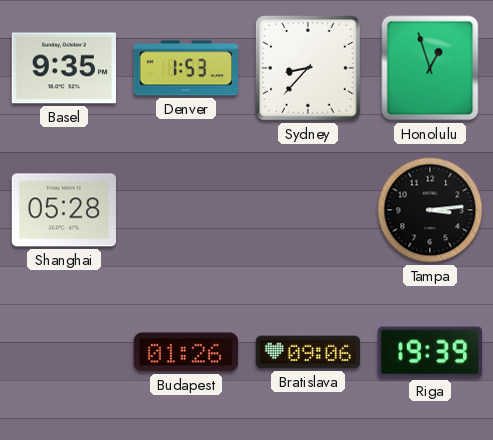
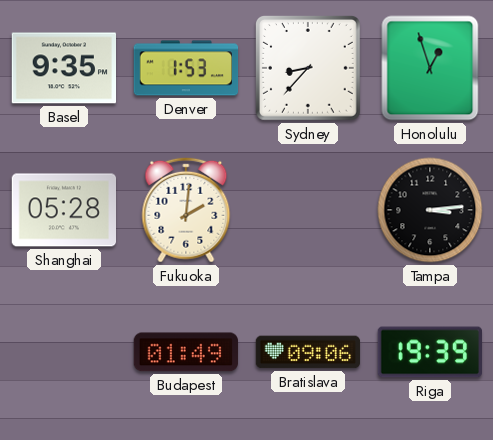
Fukuoka: none -> 2:01
Budapest: 01:26 -> 01:49
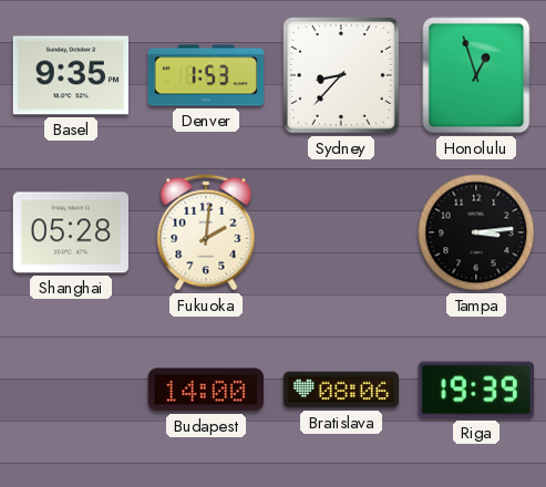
Budapest: 01:49 -> 14:00
Bratislava: 09:06 -> 08:06
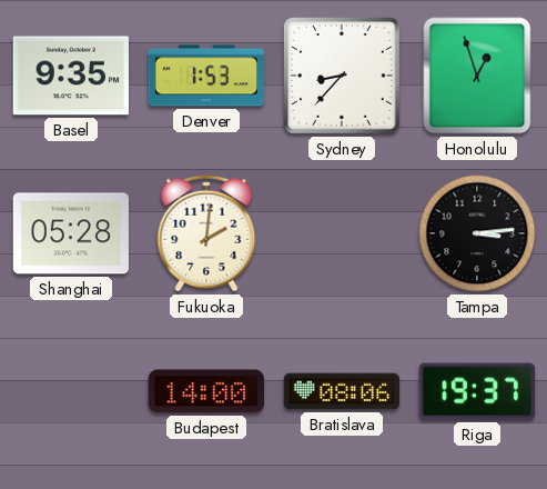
Riga: 19:39 -> 19:37
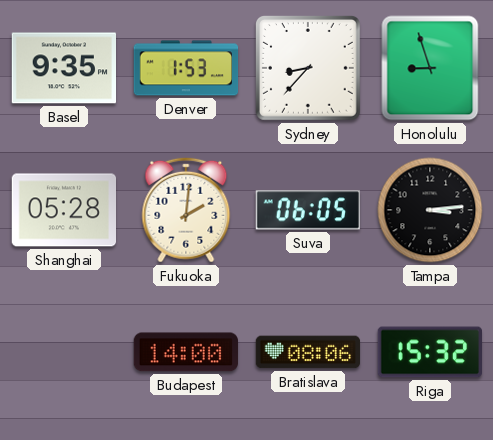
Honolulu: 12:57 -> 8:57
Suva: none -> 06:05
Riga: 19:37 -> 15:32
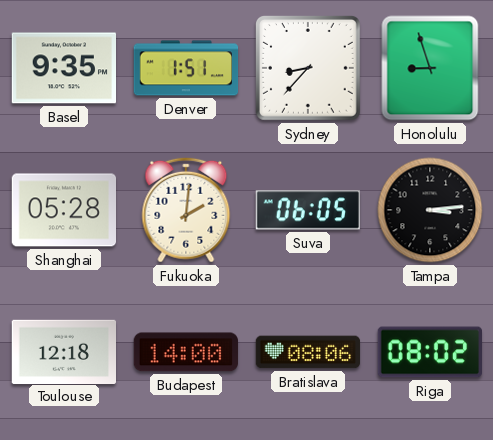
Denver: 1:53 -> 1:51
Toulouse: none -> 12:18
Riga: 15:32 -> 08:02
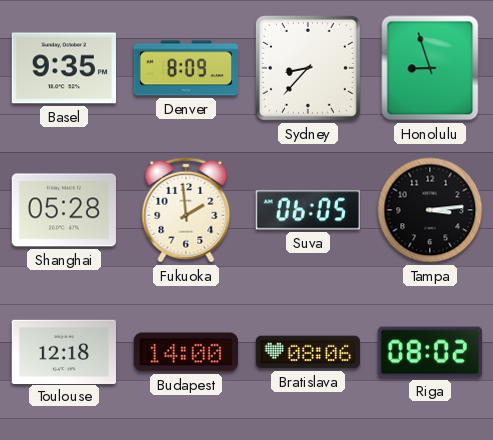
Denver: 1:51 -> 8:09
Fukuoka: 2:01 -> 1:59
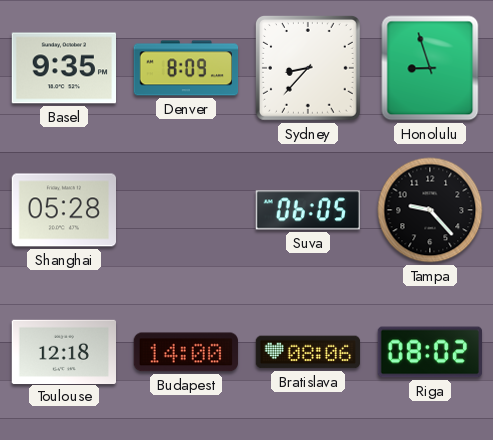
Fukuoka: 1:59 -> none
Tampa: 3:14 -> 9:23
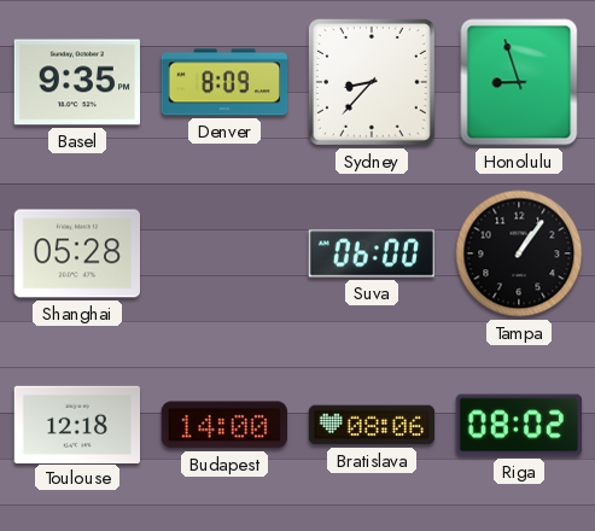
Suva: 06:05 -> 06:00
Tampa: 9:23 -> 1:06
